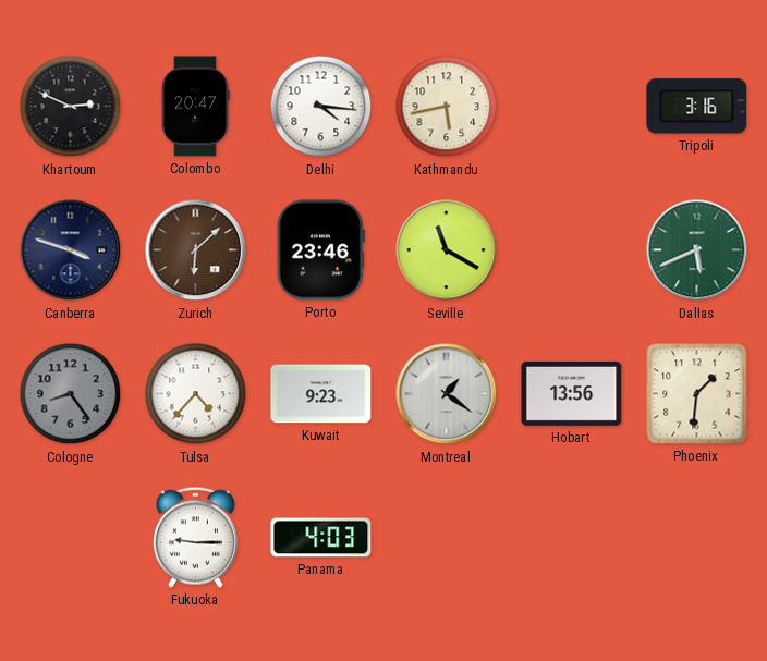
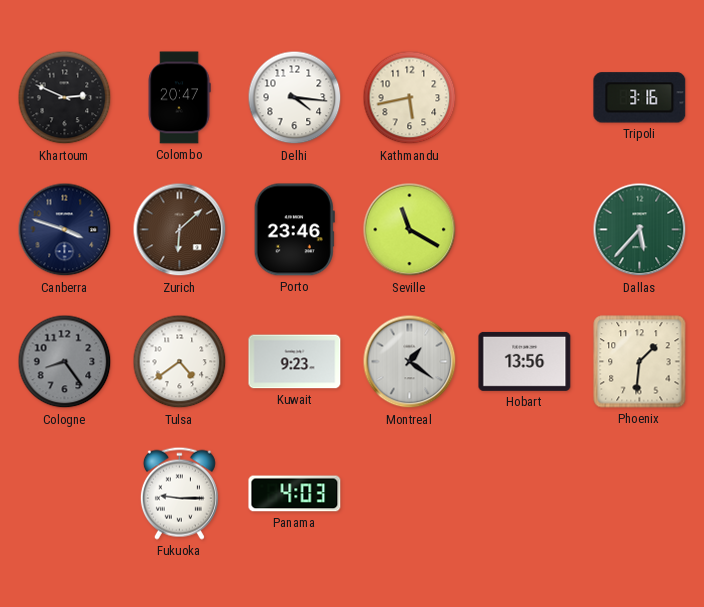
Dallas: 5:41 -> 5:37
Tulsa: 4:37 -> 4:39
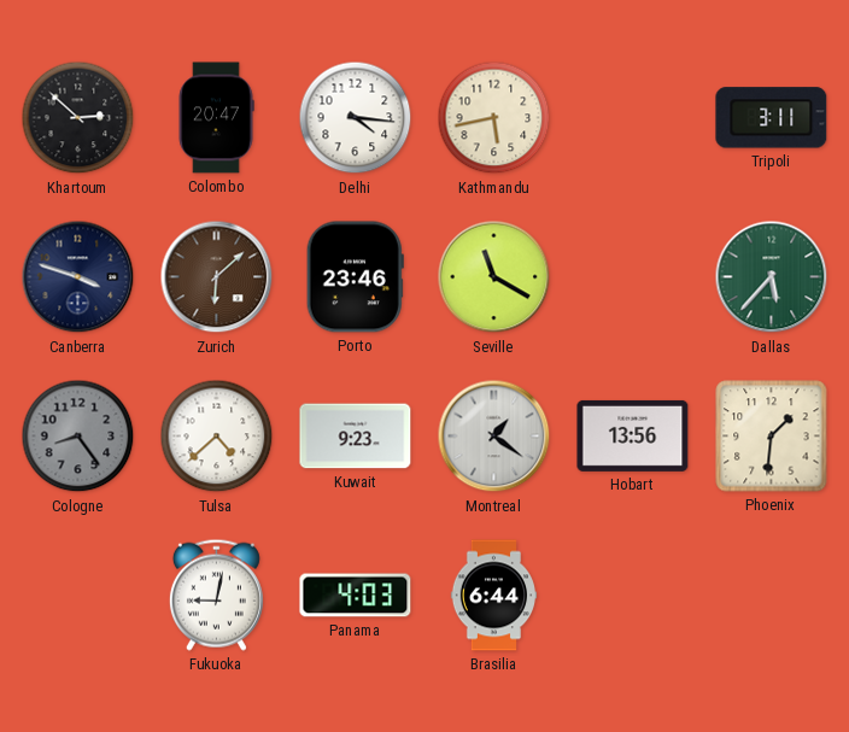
Khartoum: 2:49 -> 2:52
Tripoli: 3:16 -> 3:11
Tulsa: 4:39 -> 4:38
Fukuoka: 9:15 -> 9:02
Brasilia: none -> 6:44
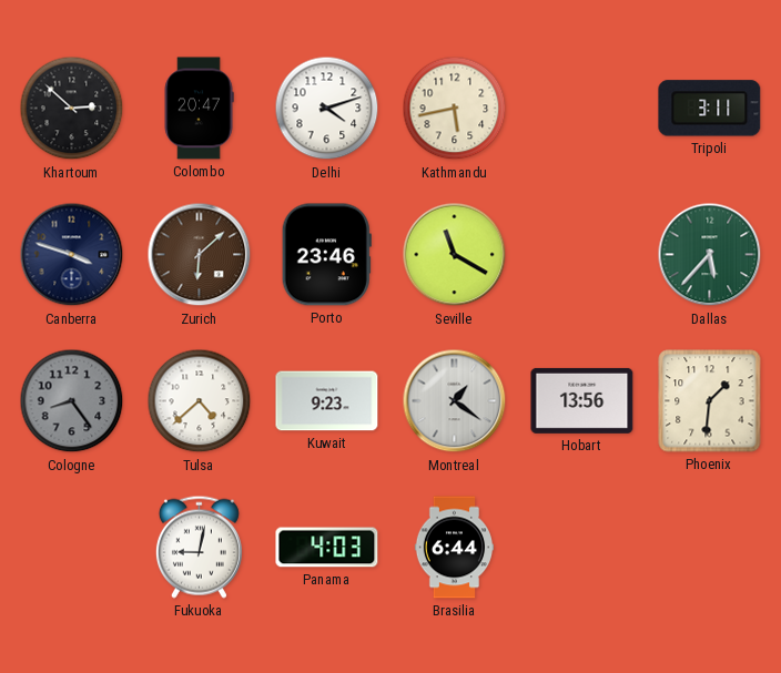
Delhi: 4:16 -> 4:12
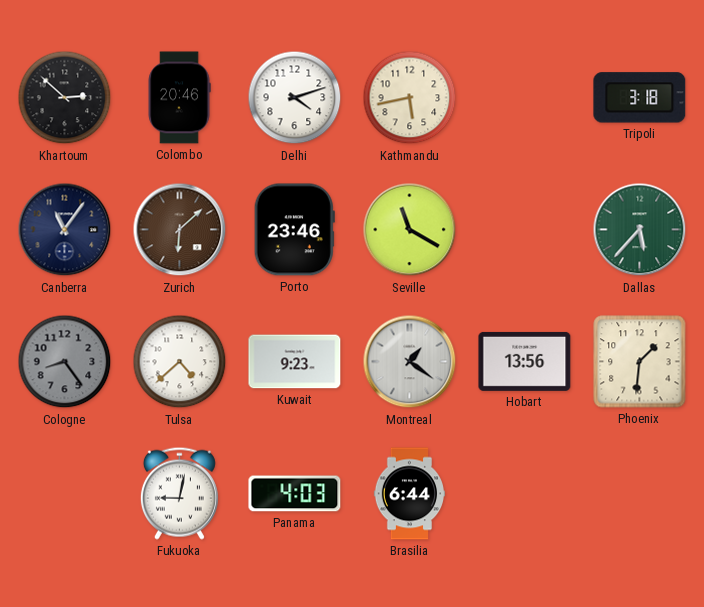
Colombo: 20:47 -> 20:46
Tripoli: 3:11 -> 3:18
Canberra: 3:48 -> 11:06
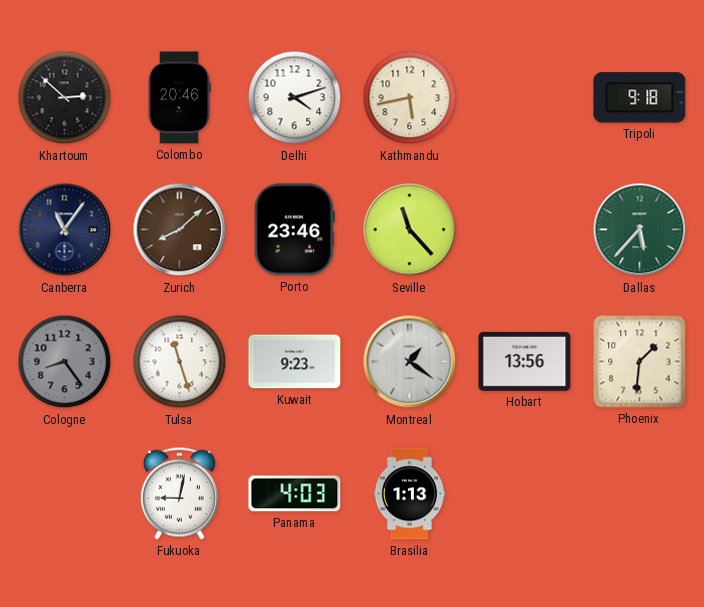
Tripoli: 3:18 -> 9:18
Zurich: 6:08 -> 8:08
Seville: 11:20 -> 11:23
Tulsa: 4:38 -> 11:27
Brasilia: 6:44 -> 1:13
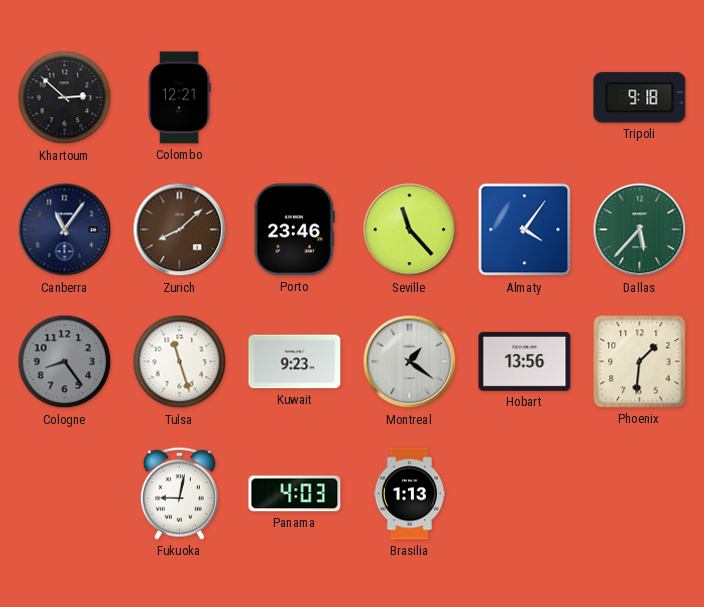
Colombo: 20:46 -> 12:21
Delhi: 4:12 -> none
Kathmandu: 5:43 -> none
Almaty: none -> 4:06
